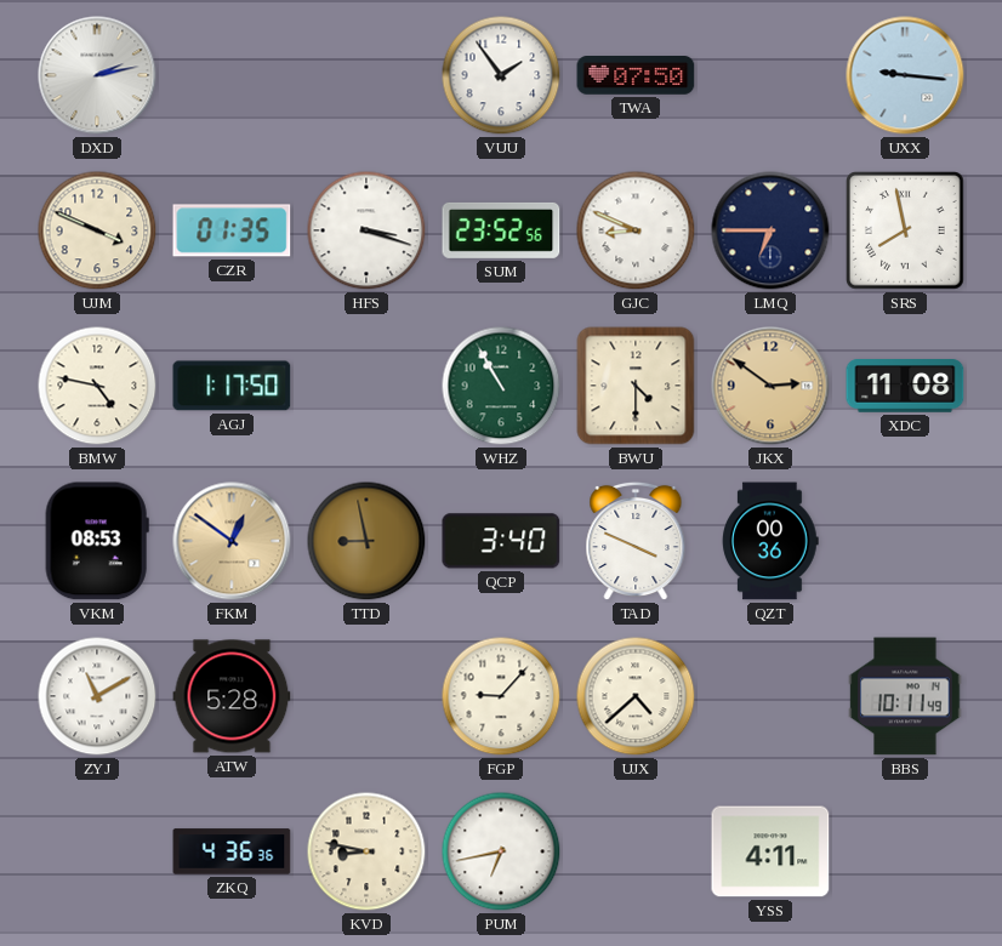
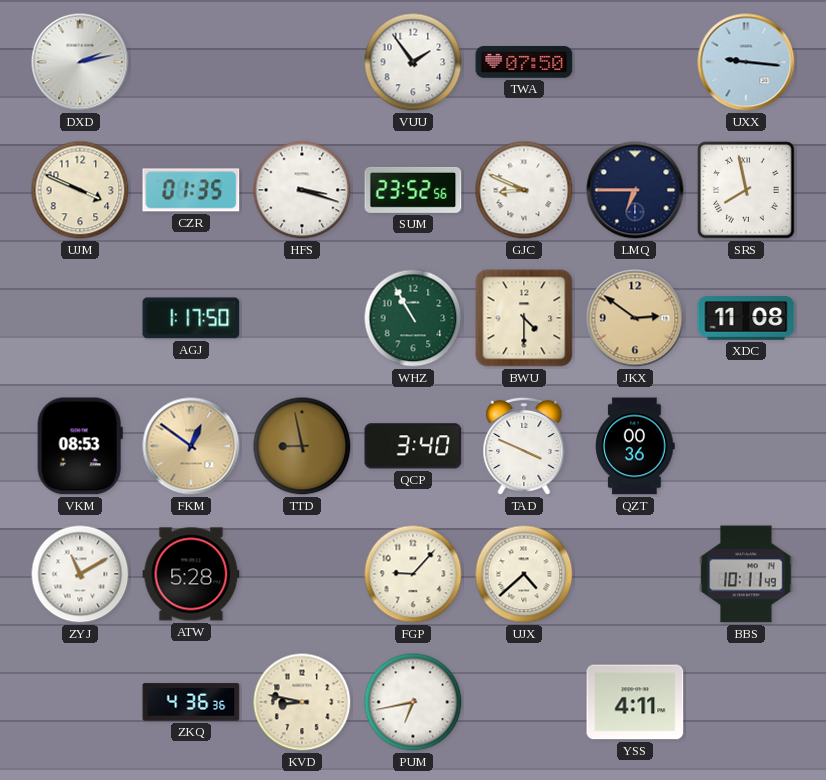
BMW: 4:47 -> none
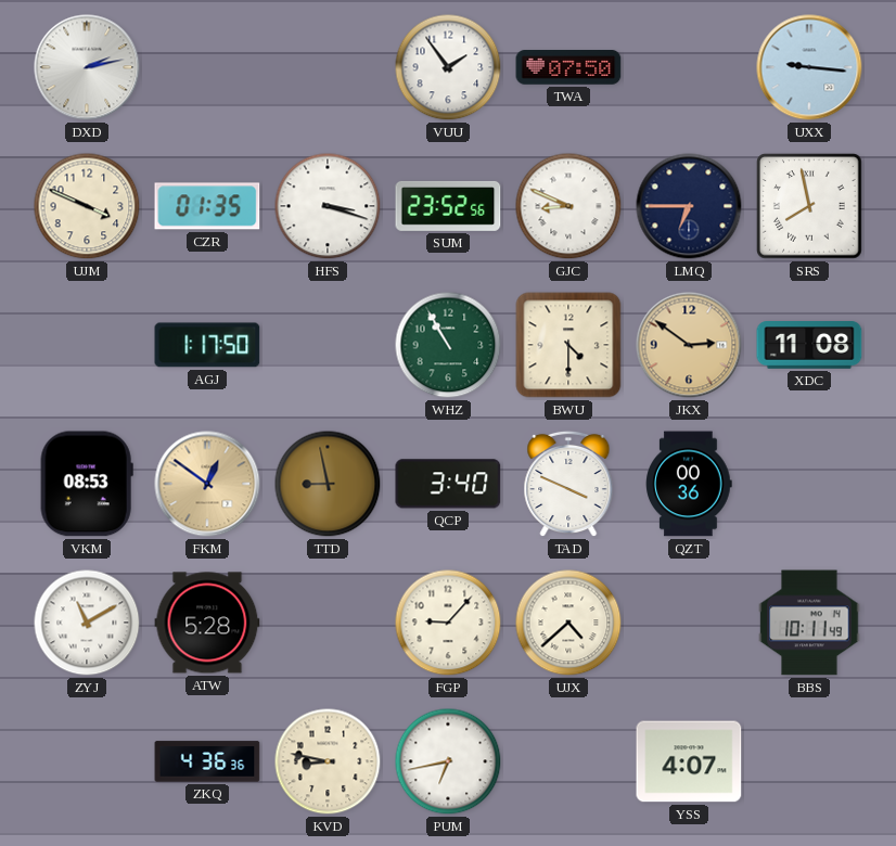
YSS: 4:11 -> 4:07
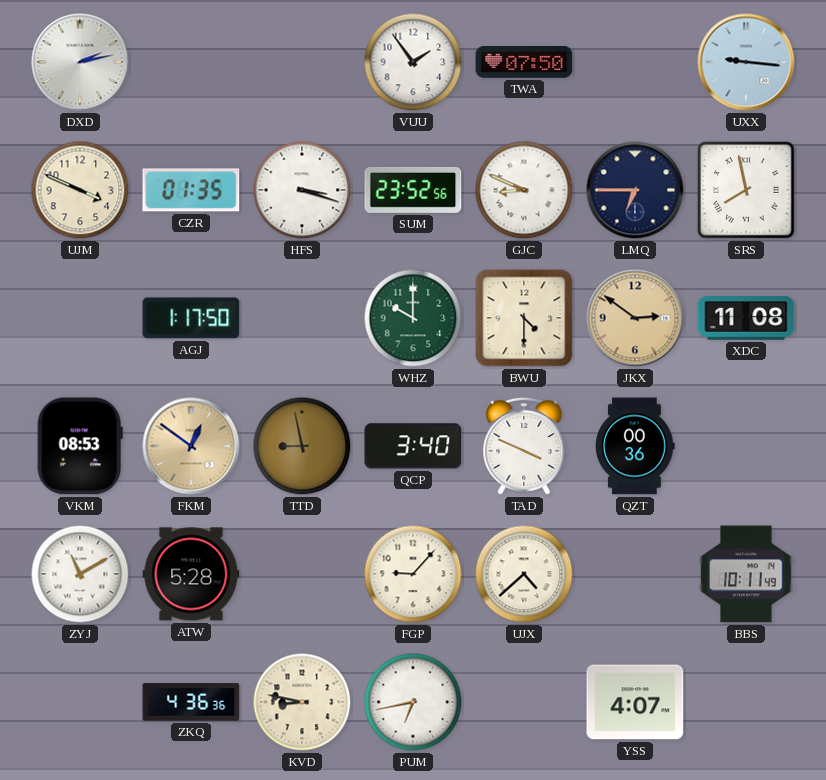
WHZ: 10:55 -> 10:00
